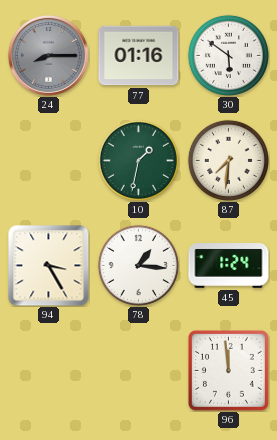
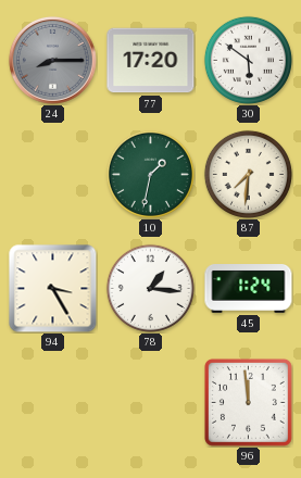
77: 01:16 -> 17:20
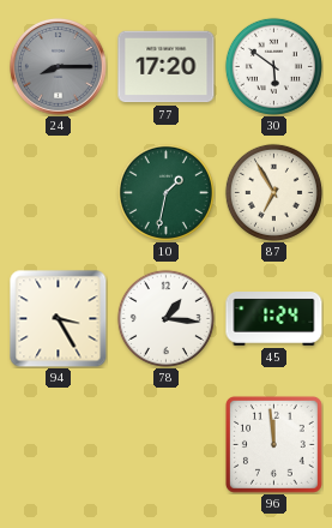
87: 7:31 -> 6:55
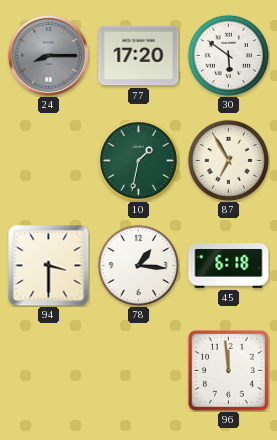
94: 3:25 -> 3:30
45: 1:24 -> 6:18
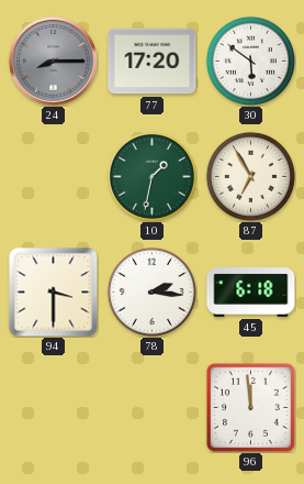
78: 1:16 -> 2:16
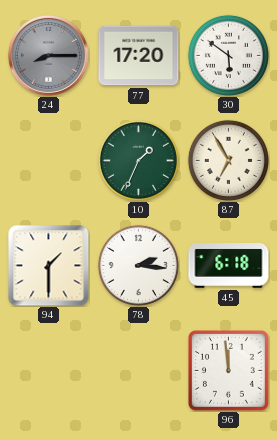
10: 1:32 -> 1:34
94: 3:30 -> 1:30
